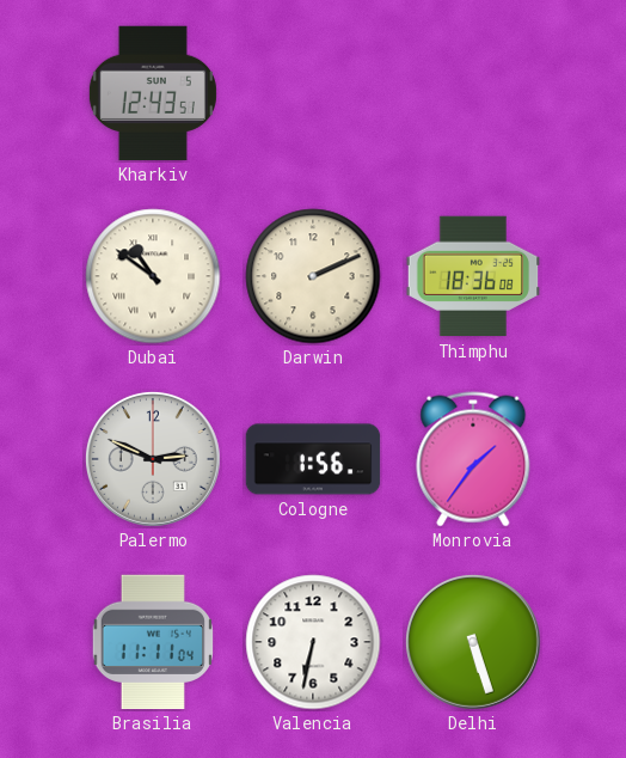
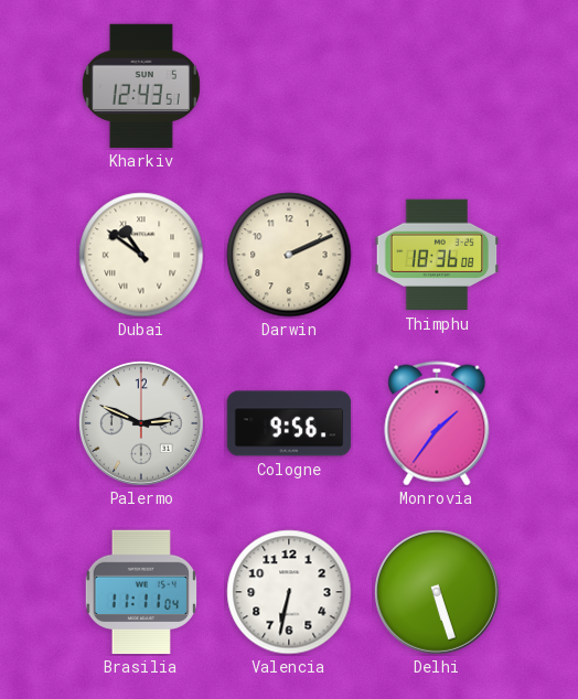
Cologne: 1:56 -> 9:56
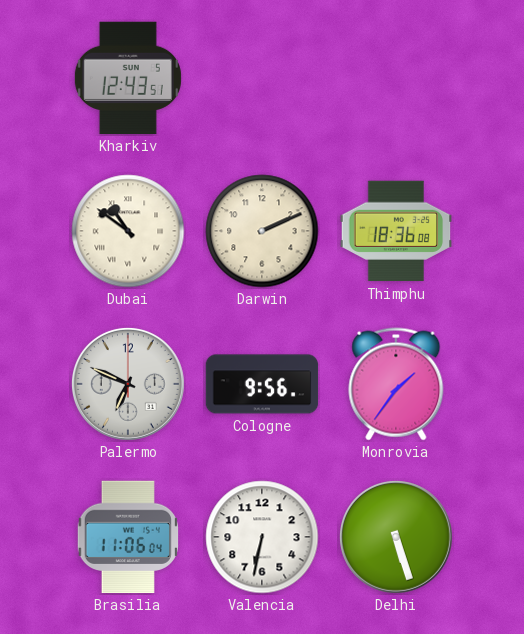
Palermo: 2:49 -> 6:49
Brasilia: 11:11 -> 11:06
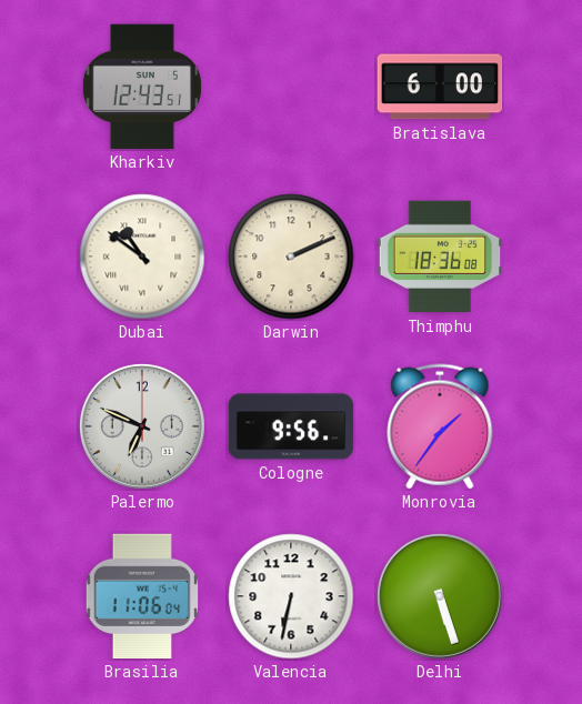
Bratislava: none -> 6:00
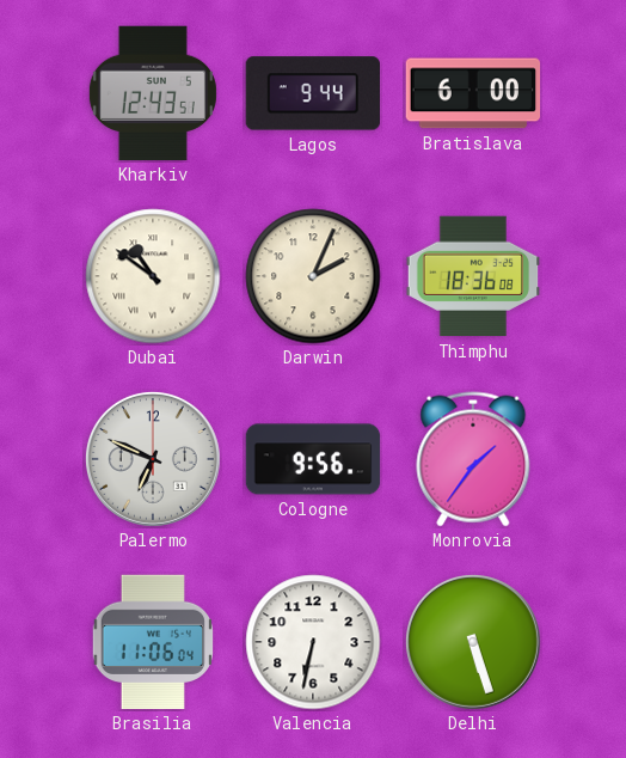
Lagos: none -> 9:44
Darwin: 2:11 -> 2:04
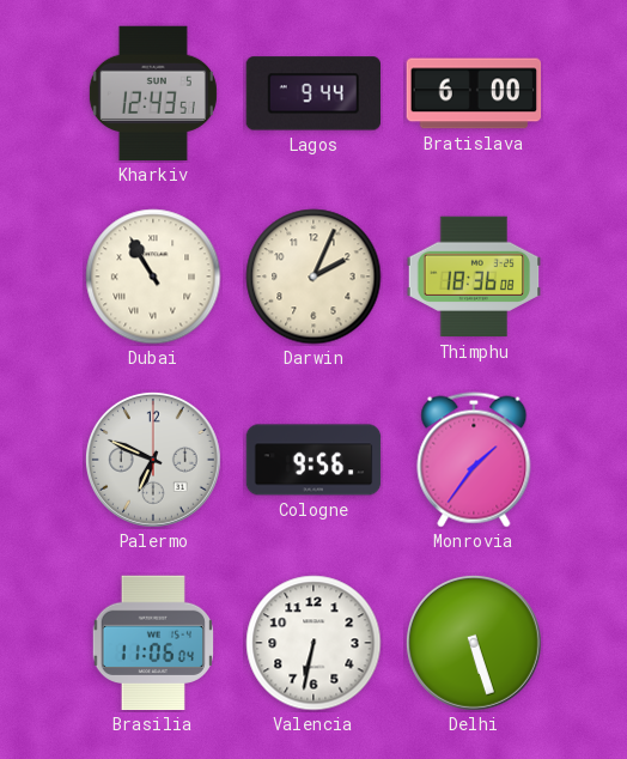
Dubai: 10:51 -> 10:55
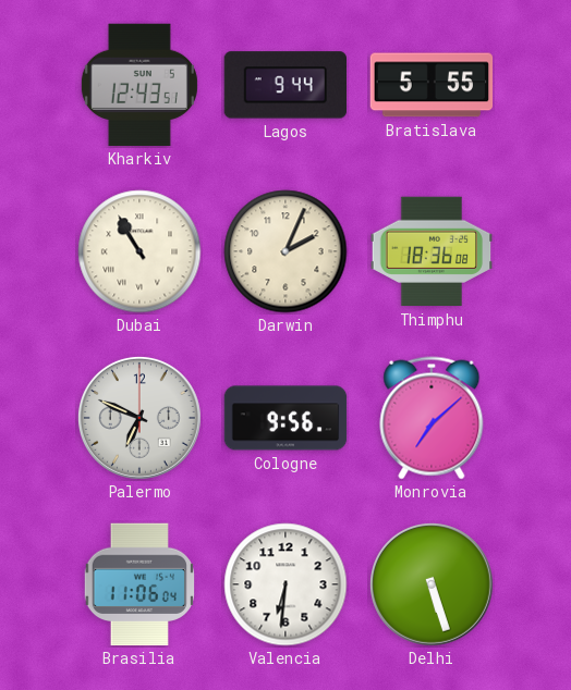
Bratislava: 6:00 -> 5:55
Monrovia: 1:36 -> 7:08
Valencia: 6:32 -> 6:31
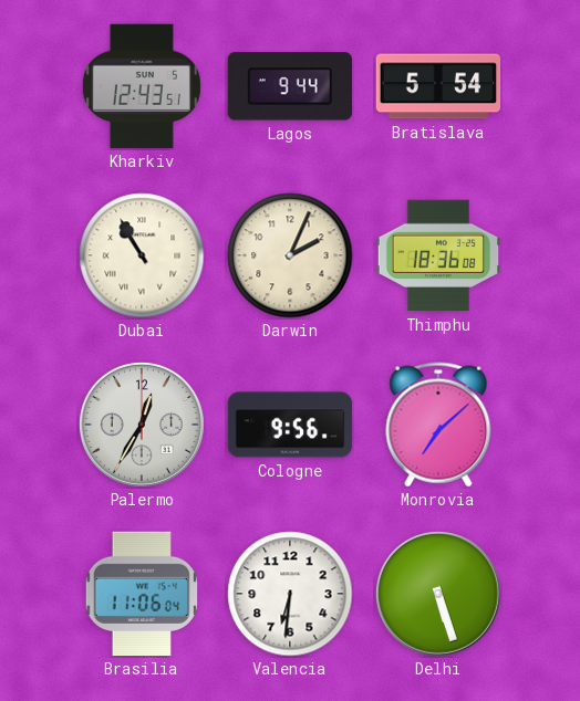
Bratislava: 5:55 -> 5:54
Palermo: 6:49 -> 12:35
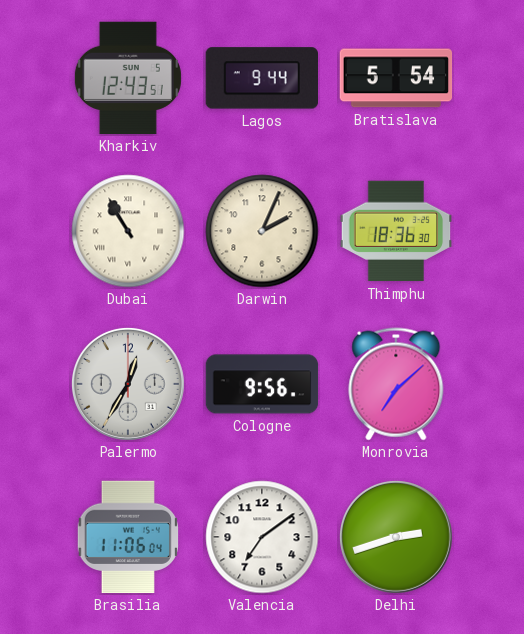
Thimphu: 18:36:08 -> 18:36:30
Valencia: 6:31 -> 7:09
Delhi: 5:27 -> 2:42
